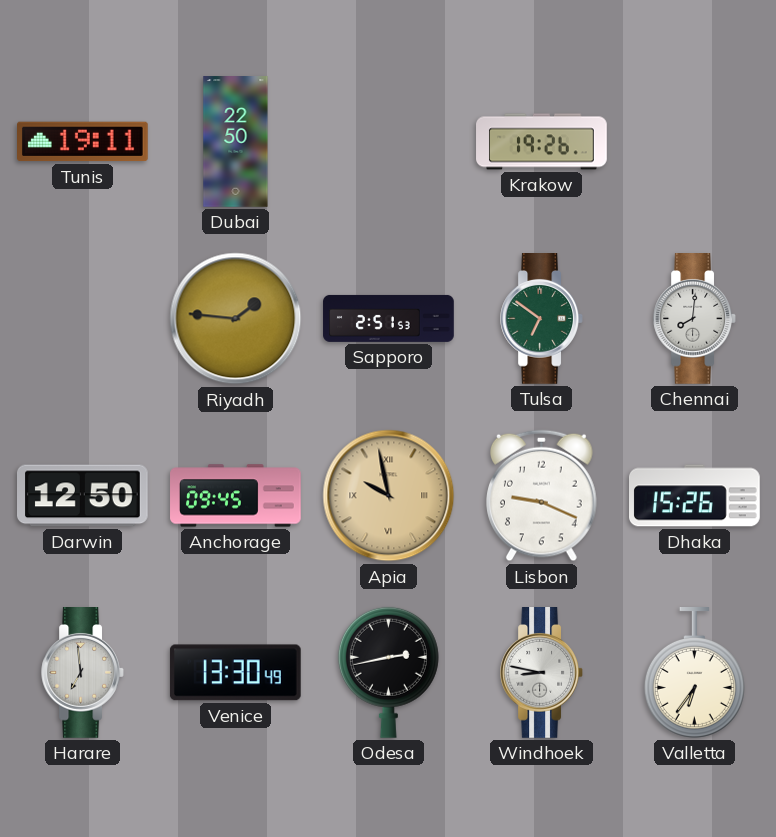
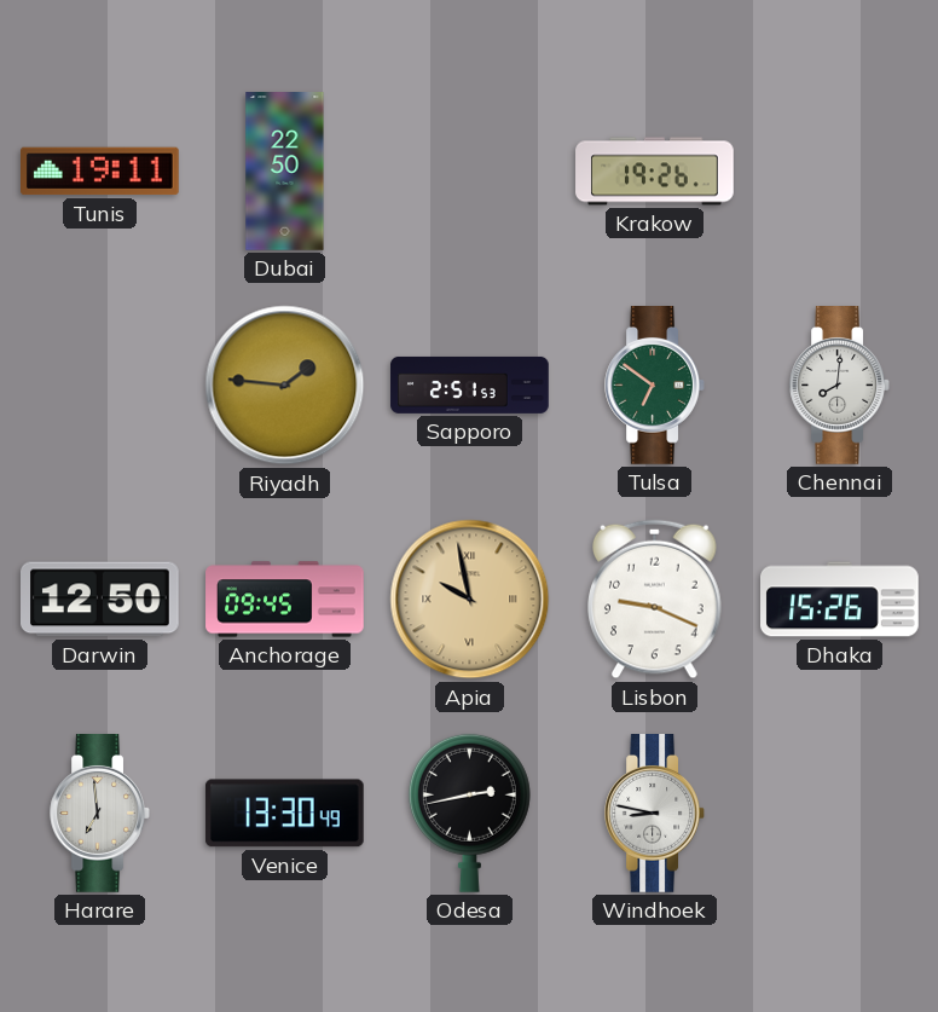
Valletta: 6:36 -> none
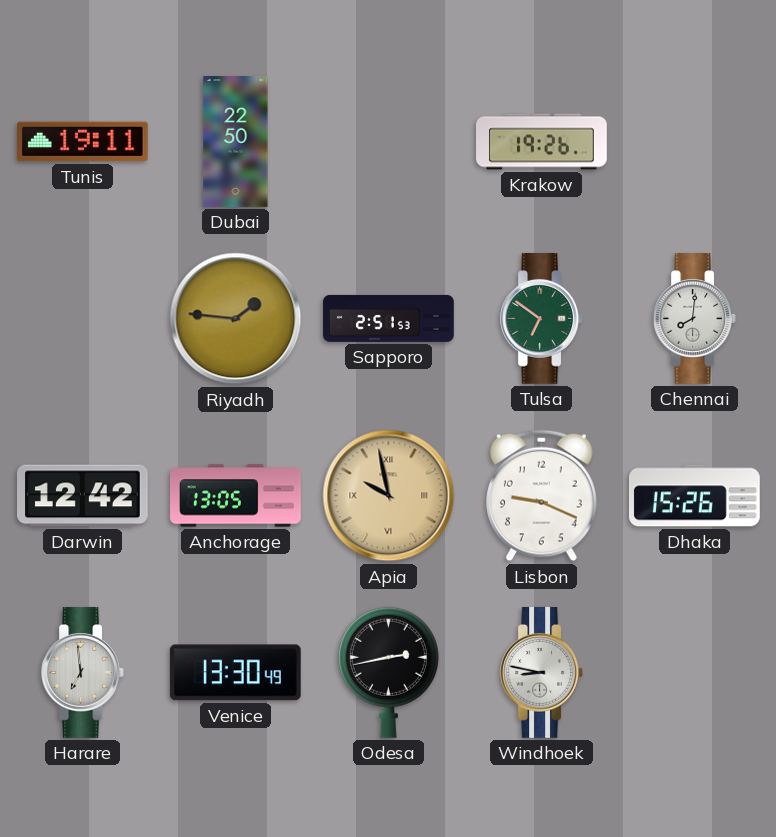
Darwin: 12:50 -> 12:42
Anchorage: 09:45 -> 13:05
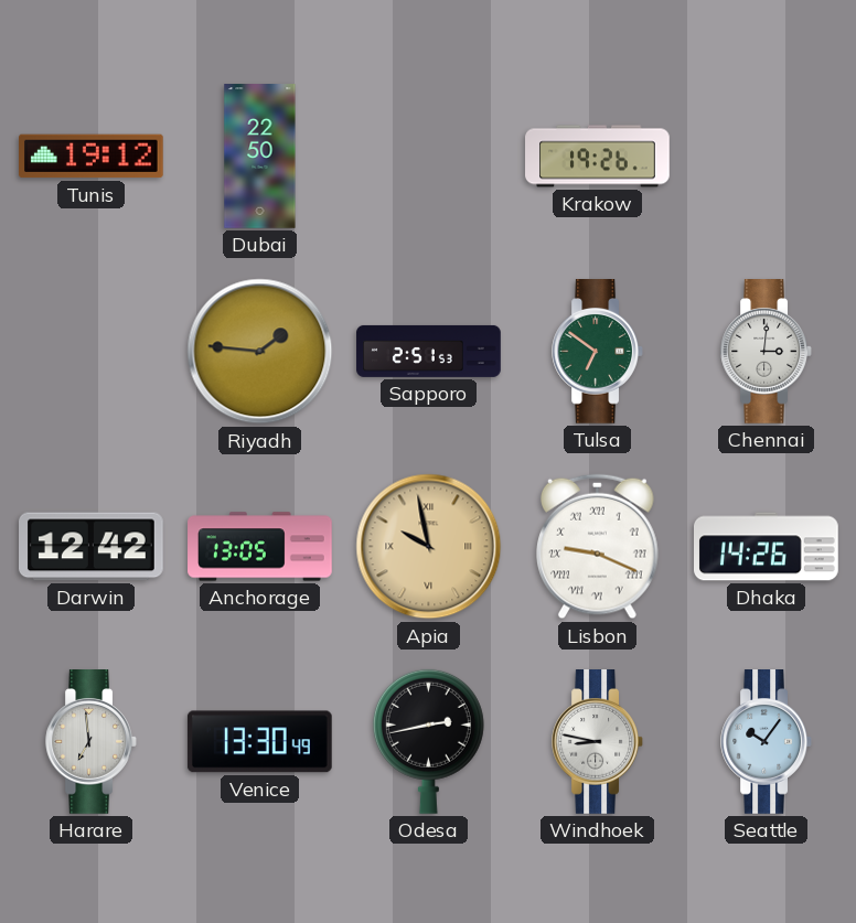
Tunis: 19:11 -> 19:12
Chennai: 8:01 -> 3:01
Lisbon numerals: Arabic -> Roman
Dhaka: 15:26 -> 14:26
Seattle: none -> 10:06
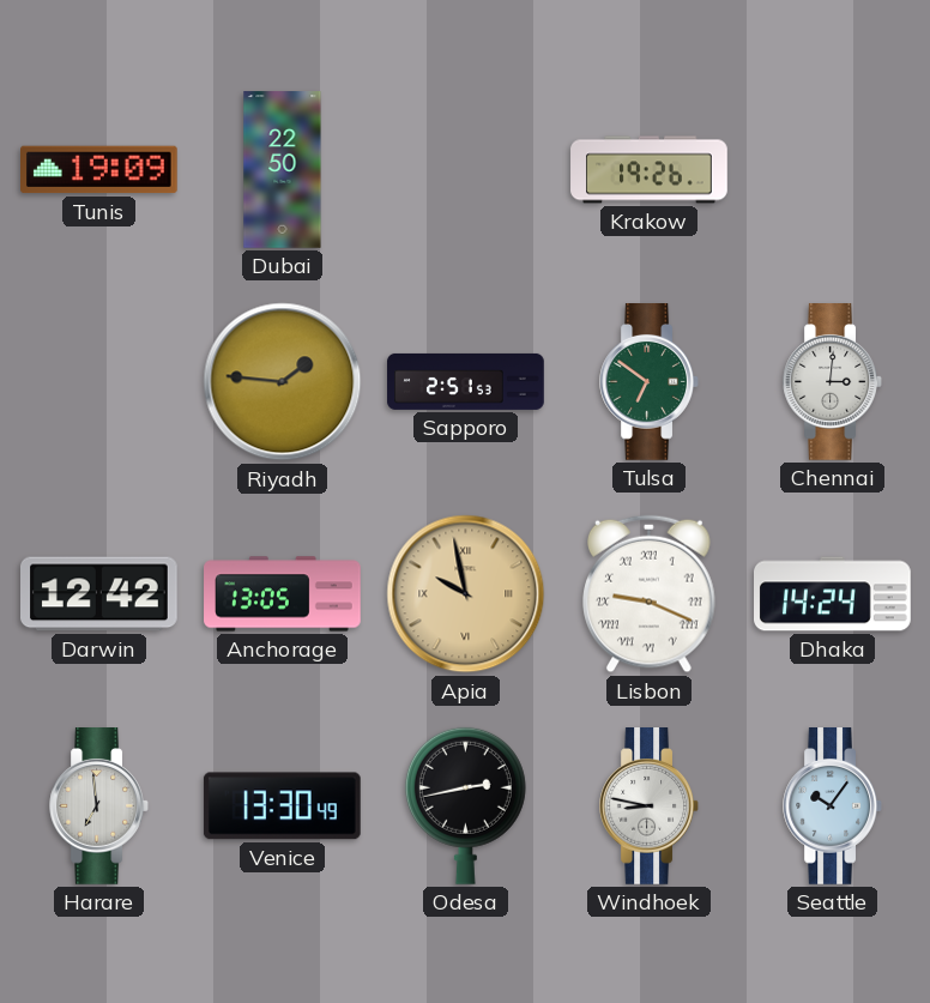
Tunis: 19:12 -> 19:09
Dhaka: 14:26 -> 14:24
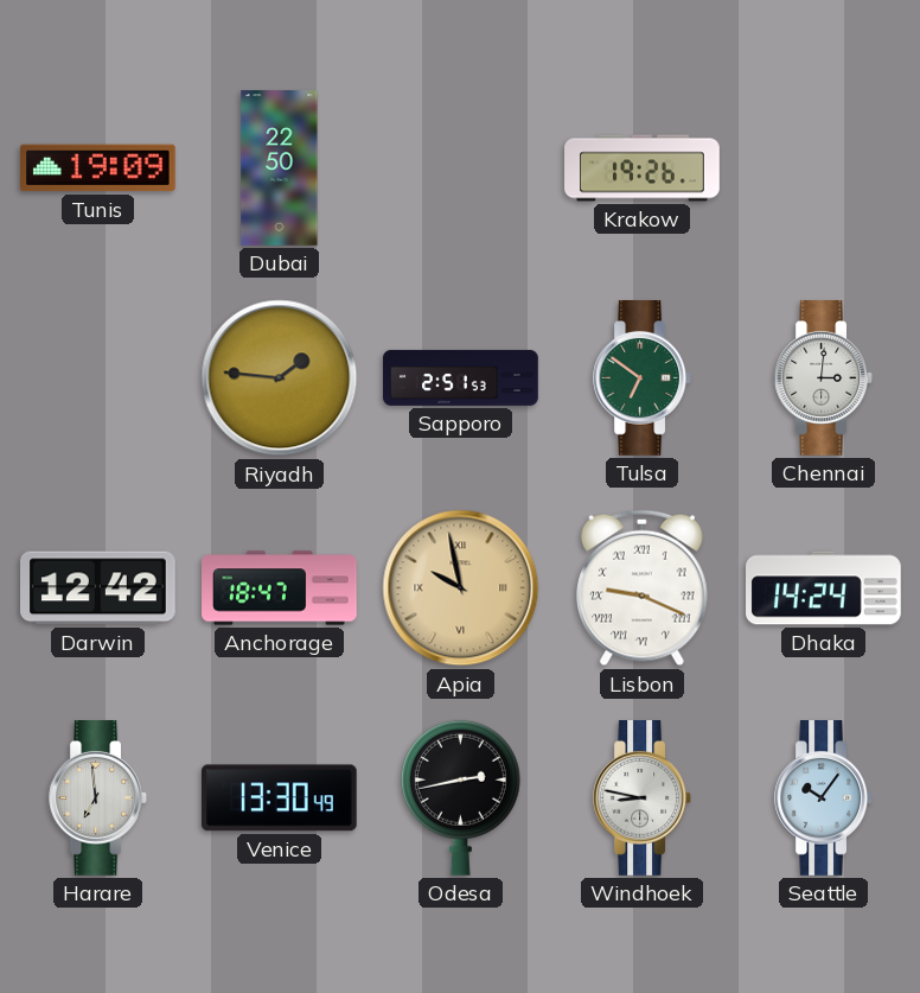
Anchorage: 13:05 -> 18:47
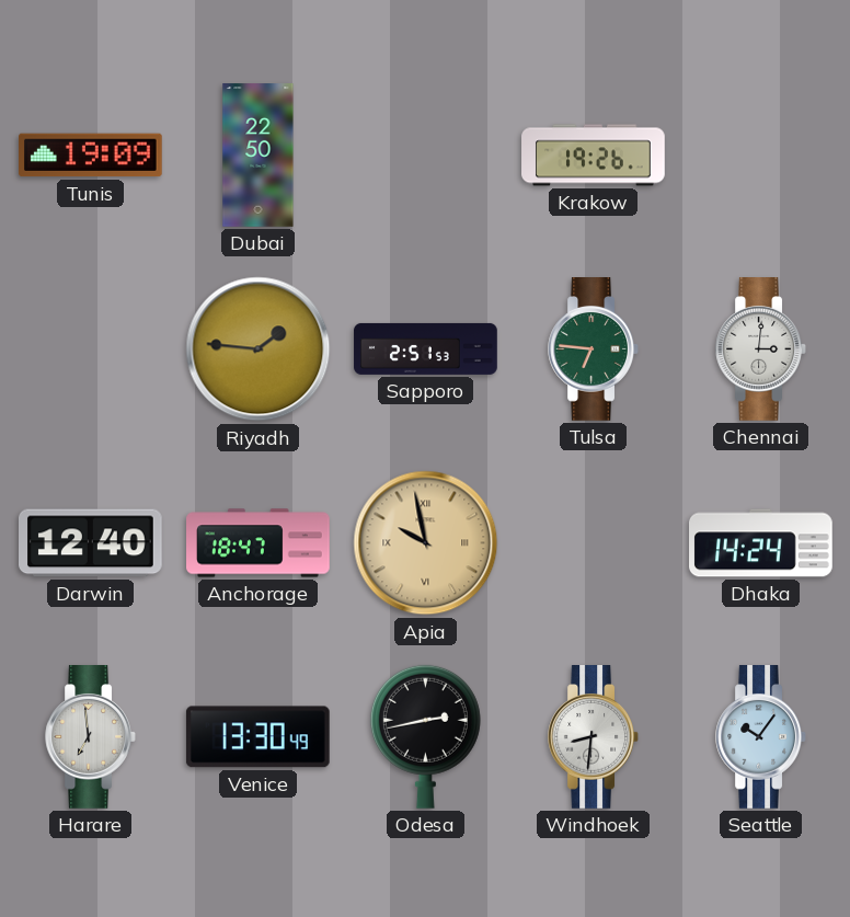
Tulsa: 6:51 -> 6:46
Darwin: 12:42 -> 12:40
Lisbon: 9:19 -> none
Windhoek: 8:47 -> 8:31
